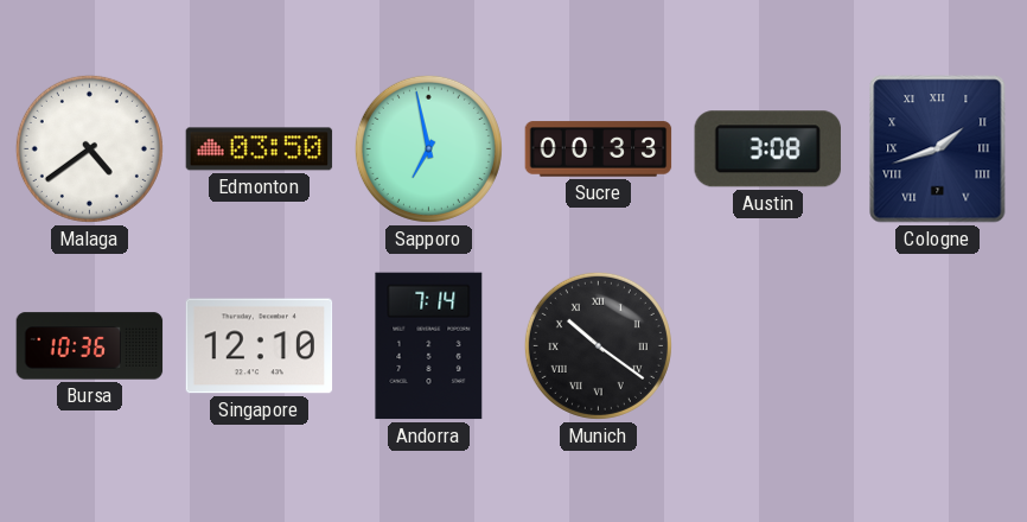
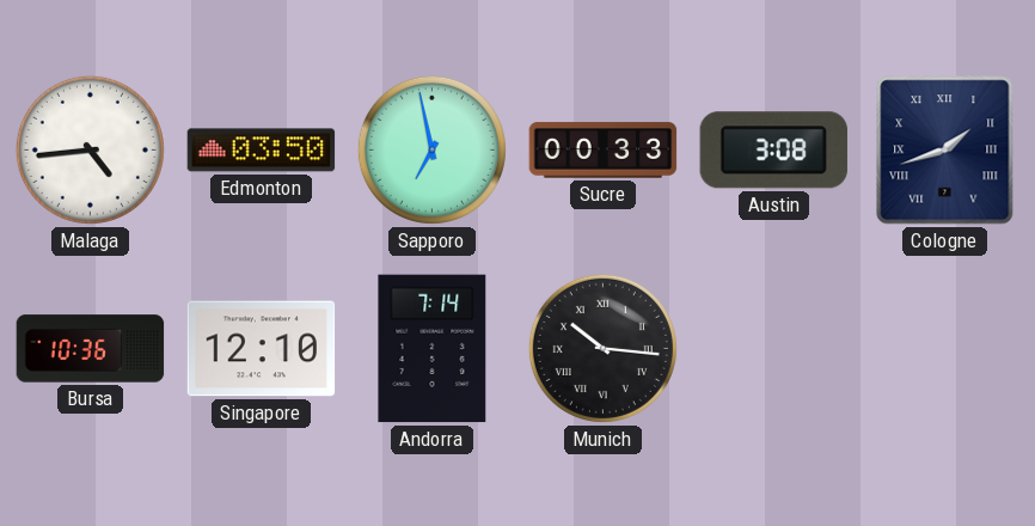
Malaga: 4:39 -> 4:44
Munich: 10:21 -> 10:16
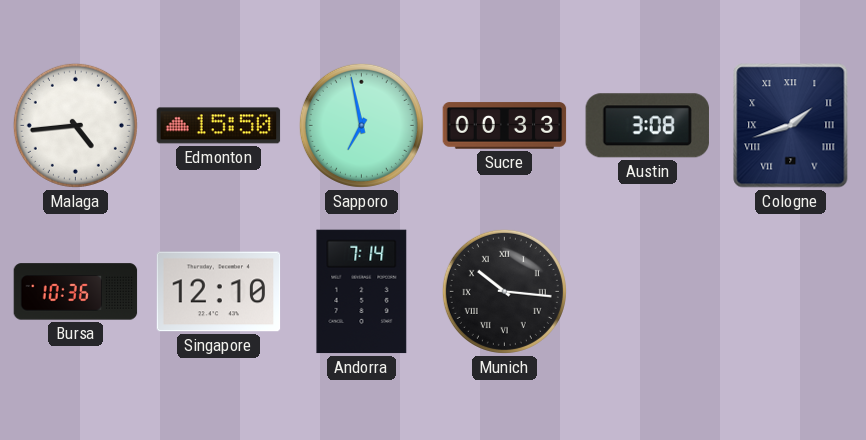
Edmonton: 03:50 -> 15:50
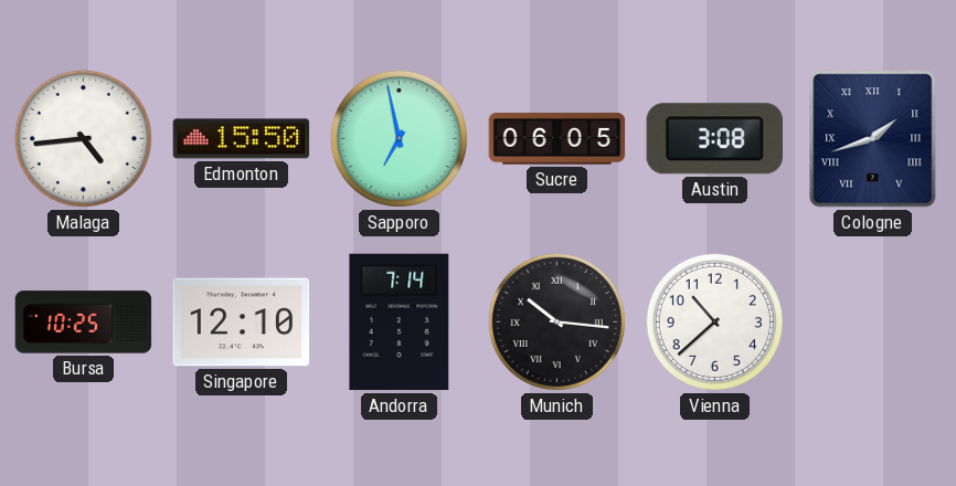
Sucre: 00:33 -> 06:05
Bursa: 10:36 -> 10:25
Vienna: none -> 10:38
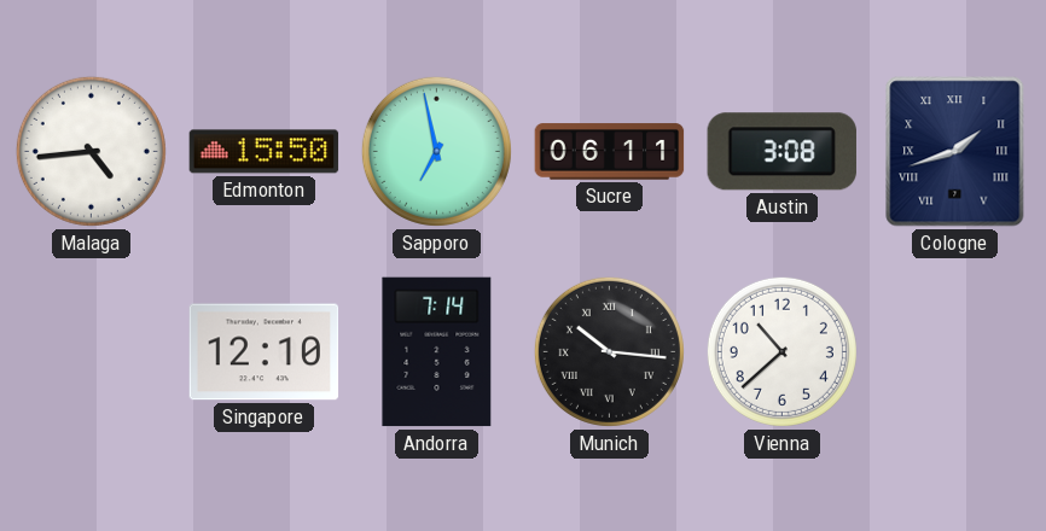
Sucre: 06:05 -> 06:11
Bursa: 10:25 -> none
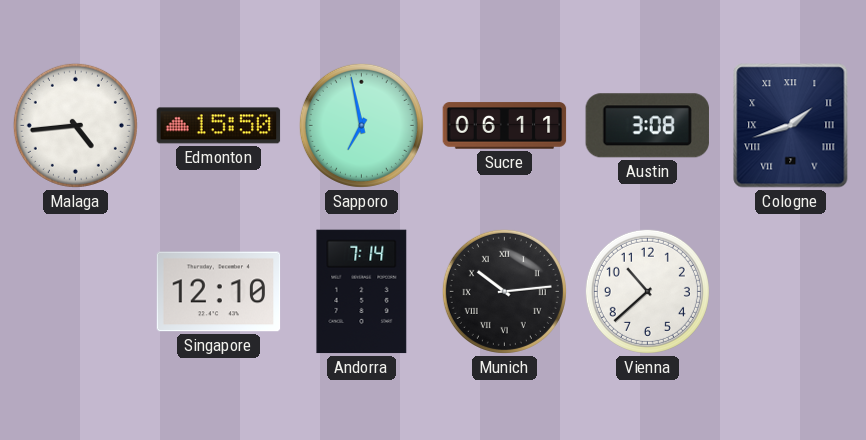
Munich: 10:16 -> 10:14
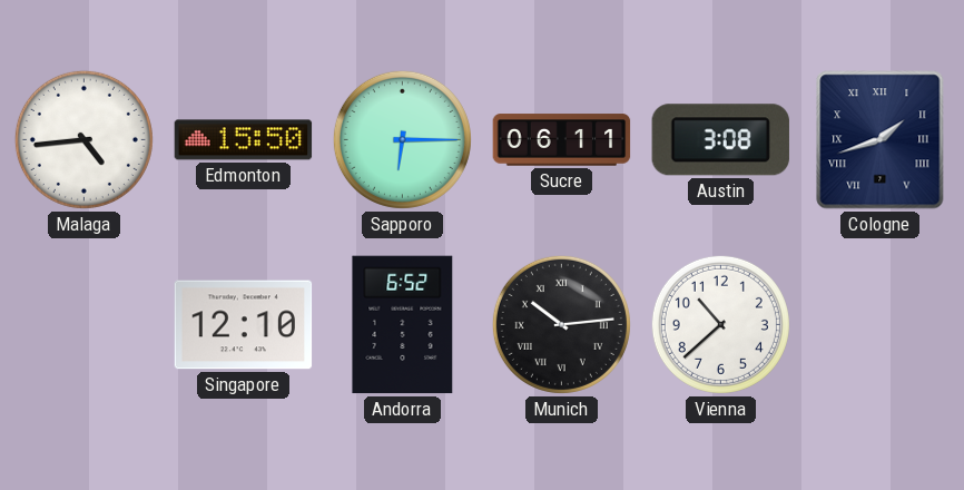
Sapporo: 6:58 -> 6:15
Andorra: 7:14 -> 6:52
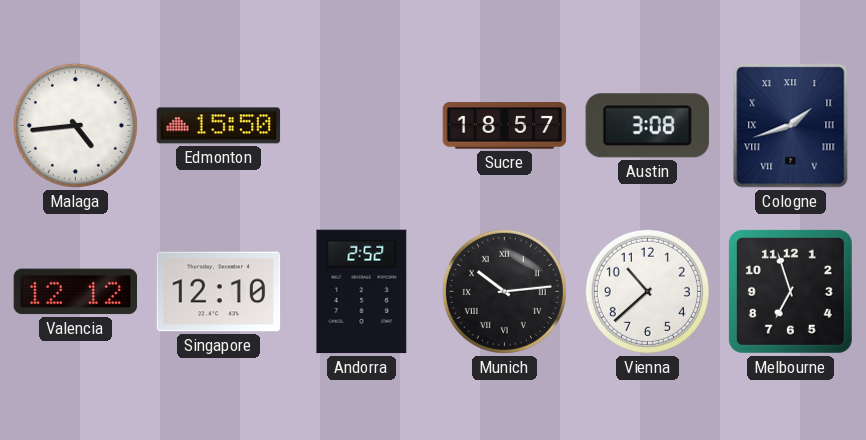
Sapporo: 6:15 -> none
Sucre: 06:11 -> 18:57
Valencia: none -> 12:12
Andorra: 6:52 -> 2:52
Melbourne: none -> 6:57
